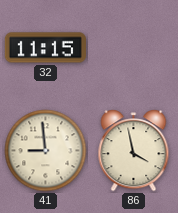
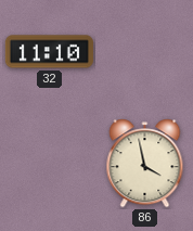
32: 11:15 -> 11:10
41: 8:59 -> none
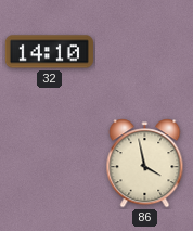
32: 11:10 -> 14:10
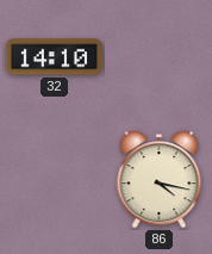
86: 3:58 -> 4:17
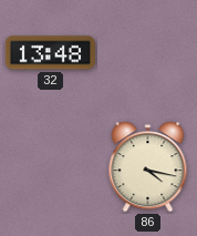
32: 14:10 -> 13:48
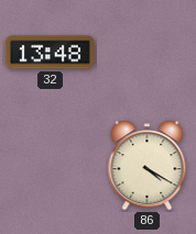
86: 4:17 -> 4:20
